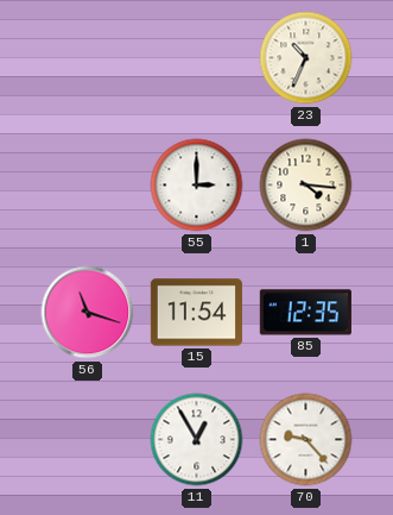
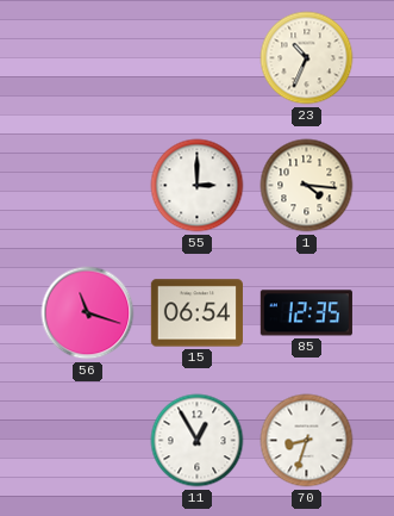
15: 11:54 -> 06:54
70: 9:23 -> 8:33
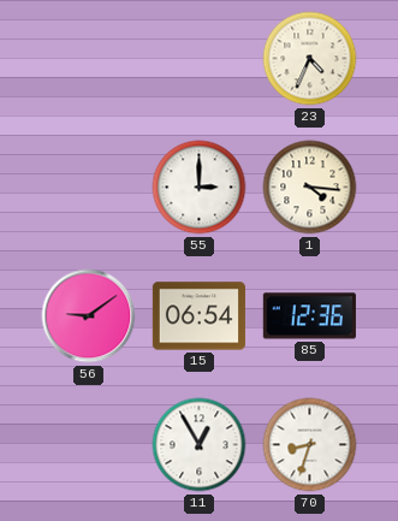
23: 10:34 -> 4:34
56: 11:18 -> 9:09
85: 12:35 -> 12:36
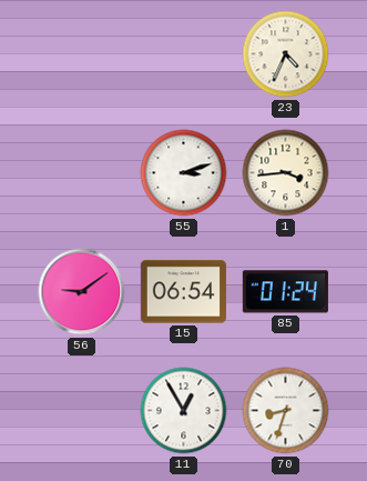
55: 3:00 -> 3:12
1: 4:16 -> 3:44
85: 12:36 -> 01:24
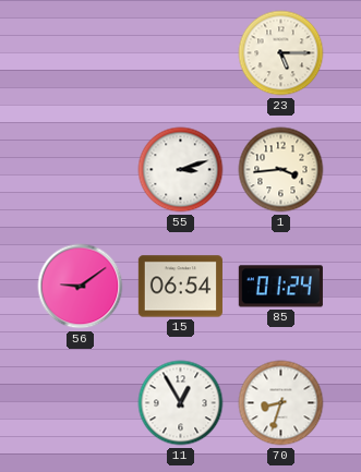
23: 4:34 -> 5:15
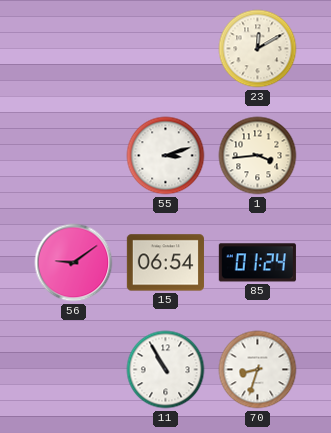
23: 5:15 -> 12:10
11: 12:55 -> 10:55
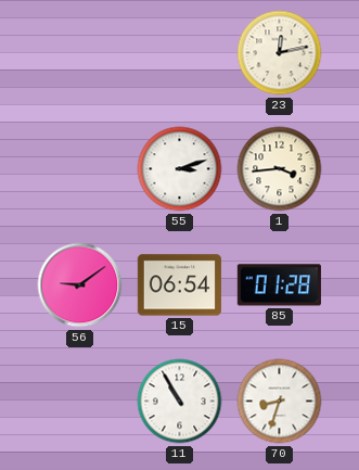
23: 12:10 -> 12:13
85: 01:24 -> 01:28
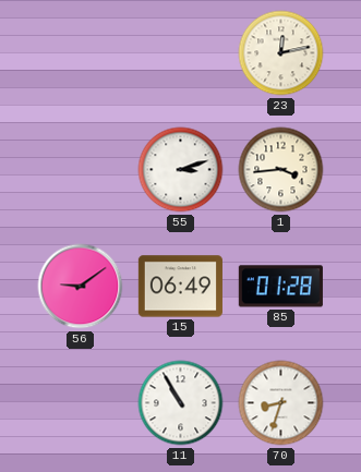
15: 06:54 -> 06:49
